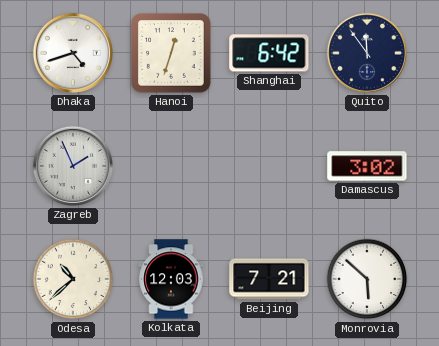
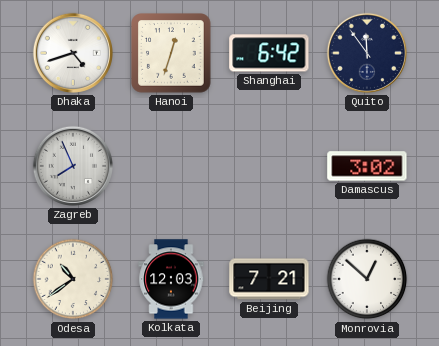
Zagreb: 1:56 -> 7:56
Odesa: 10:38 -> 10:39
Monrovia: 5:52 -> 12:52
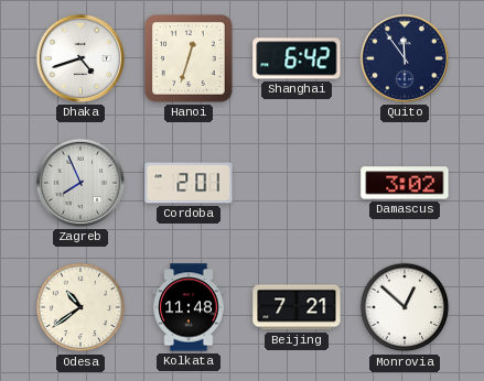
Cordoba: none -> 2:01
Kolkata: 12:03 -> 11:48
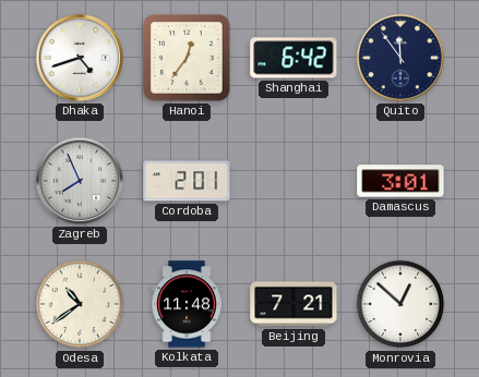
Hanoi: 12:33 -> 12:36
Damascus: 3:02 -> 3:01
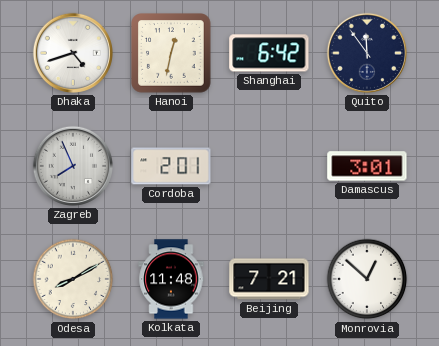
Hanoi: 12:36 -> 12:32
Odesa: 10:39 -> 8:10
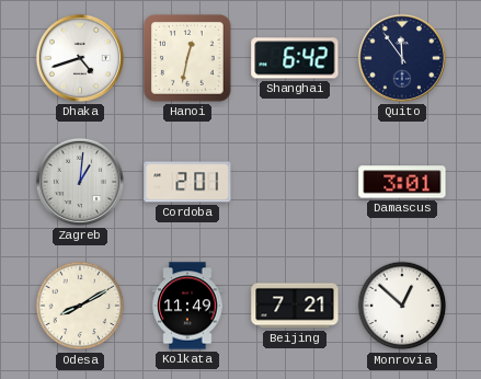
Zagreb: 7:56 -> 1:01
Kolkata: 11:48 -> 11:49
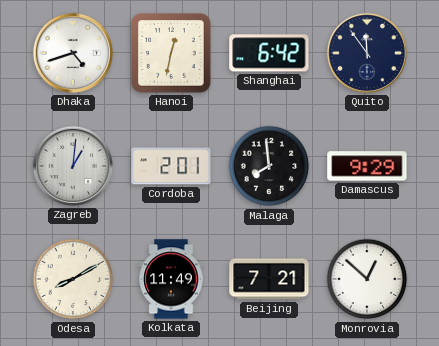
Malaga: none -> 7:59
Damascus: 3:01 -> 9:29
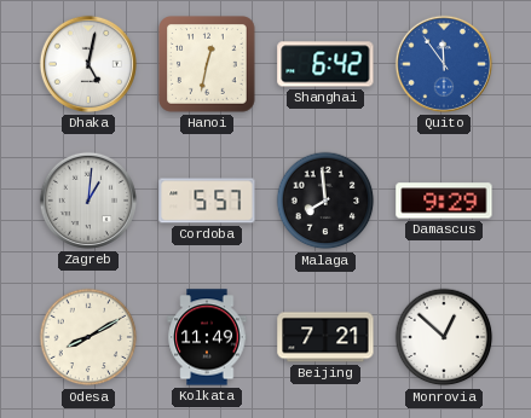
Dhaka: 4:42 -> 5:02
Quito dial: navy -> blue
Cordoba: 2:01 -> 5:57
